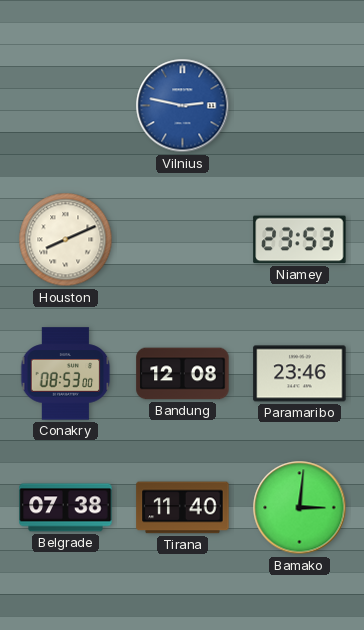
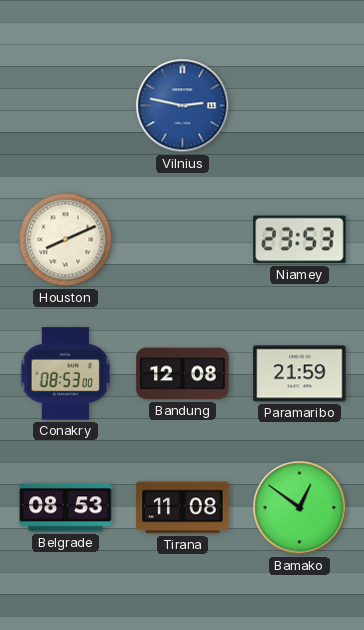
Paramaribo: 23:46 -> 21:59
Belgrade: 07:38 -> 08:53
Tirana: 11:40 -> 11:08
Bamako: 3:01 -> 12:51
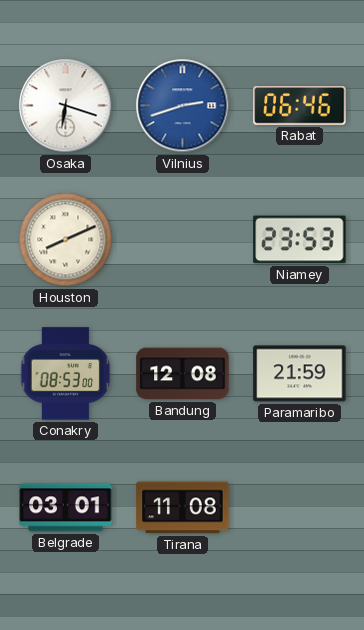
Osaka: none -> 6:18
Vilnius: 2:47 -> 2:42
Rabat: none -> 06:46
Belgrade: 08:53 -> 03:01
Bamako: 12:51 -> none
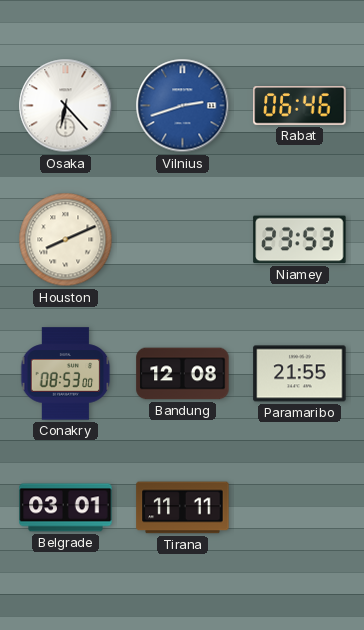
Osaka: 6:18 -> 6:23
Paramaribo: 21:59 -> 21:55
Tirana: 11:08 -> 11:11
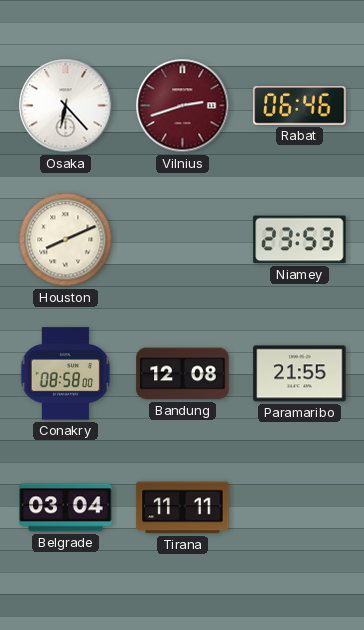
Vilnius dial: blue -> burgundy
Conakry: 08:53 -> 08:58
Belgrade: 03:01 -> 03:04
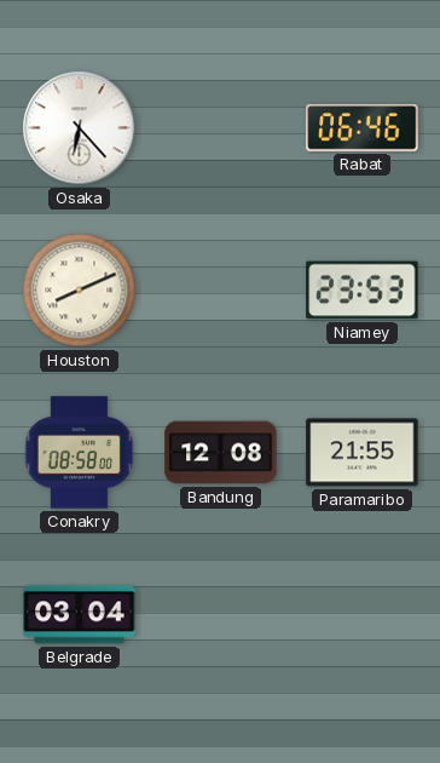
Vilnius: 2:42 -> none
Tirana: 11:11 -> none
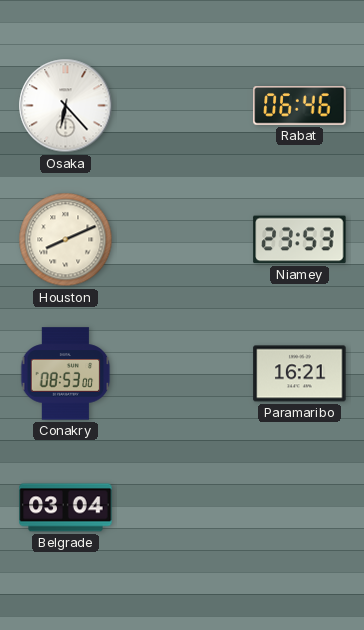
Conakry: 08:58 -> 08:53
Bandung: 12:08 -> none
Paramaribo: 21:55 -> 16:21
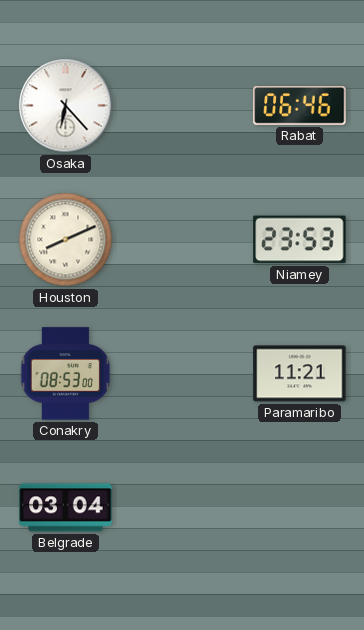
Paramaribo: 16:21 -> 11:21
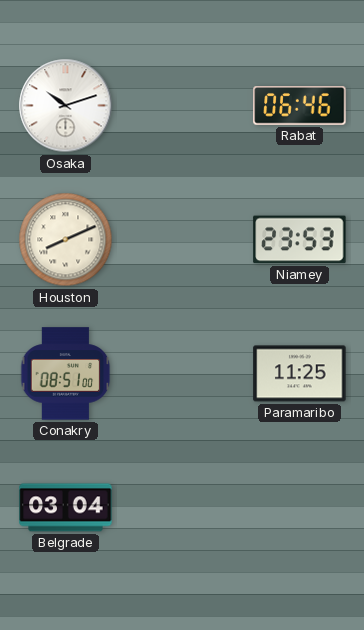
Osaka: 6:23 -> 10:12
Conakry: 08:53 -> 08:51
Paramaribo: 11:21 -> 11:25
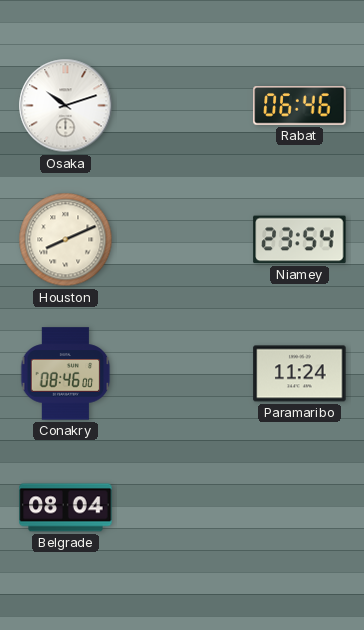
Niamey: 23:53 -> 23:54
Conakry: 08:51 -> 08:46
Paramaribo: 11:25 -> 11:24
Belgrade: 03:04 -> 08:04
